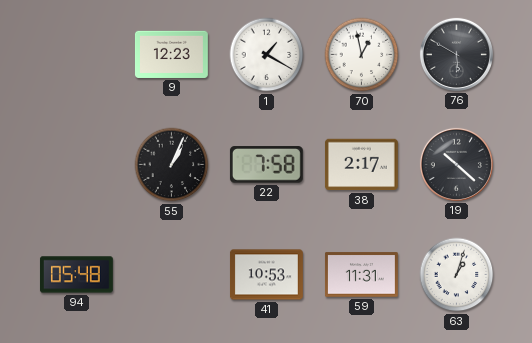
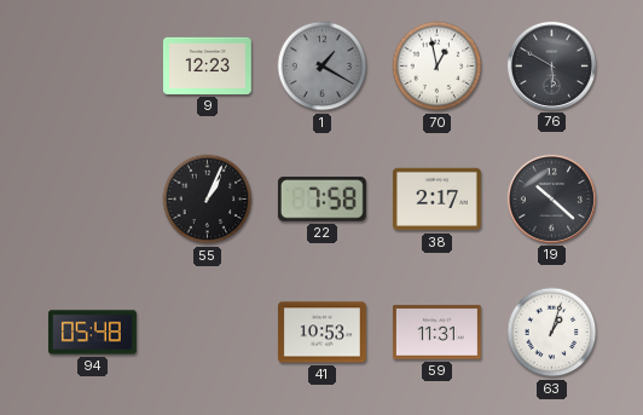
1 dial: white -> grey
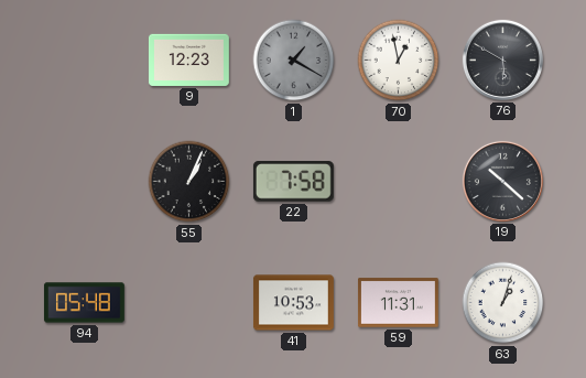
38: 2:17 -> none
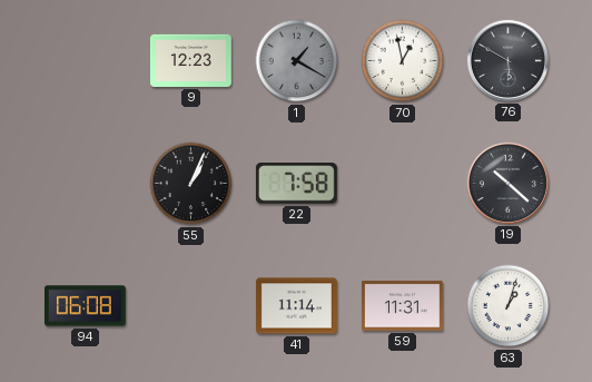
94: 05:48 -> 06:08
41: 10:53 -> 11:14
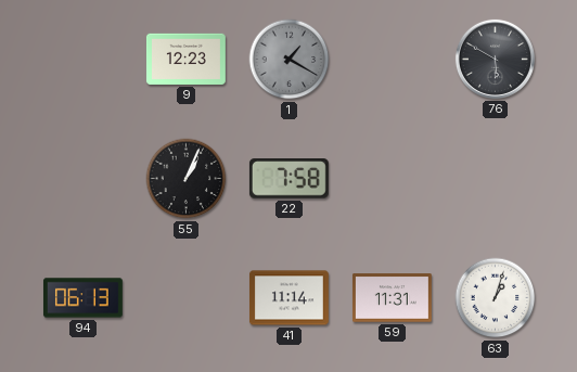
70: 12:58 -> none
19: 10:22 -> none
94: 06:08 -> 06:13
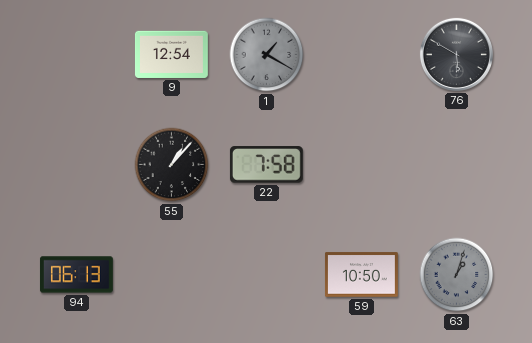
9: 12:23 -> 12:54
55: 1:04 -> 1:07
41: 11:14 -> none
59: 11:31 -> 10:50
63 dial: white -> grey
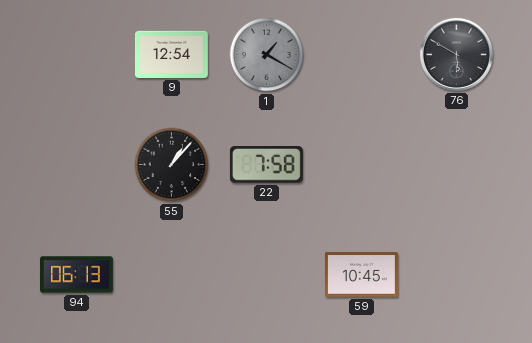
59: 10:50 -> 10:45
63: 1:03 -> none
